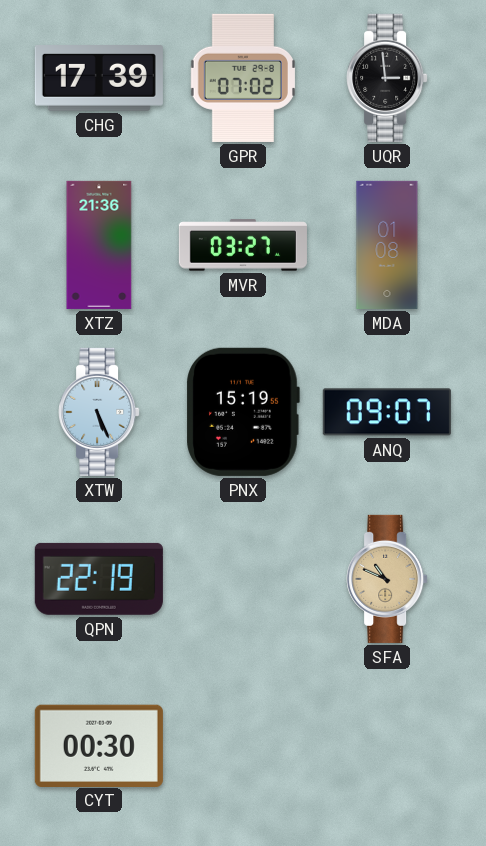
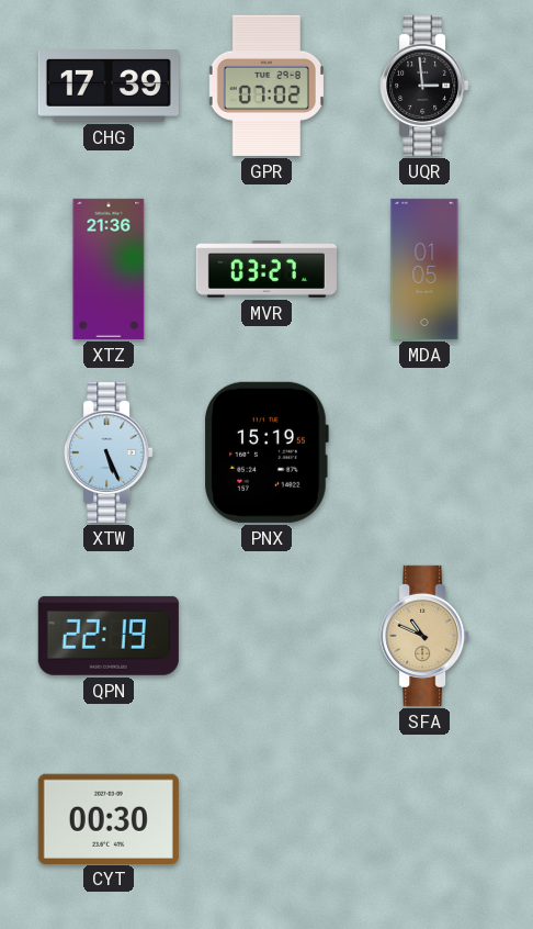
MDA: 01:08 -> 01:05
ANQ: 09:07 -> none
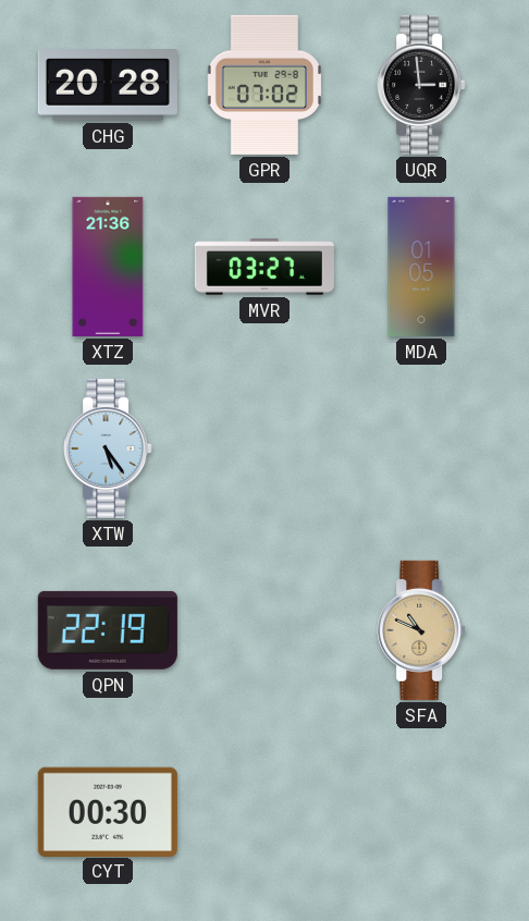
CHG: 17:39 -> 20:28
XTW: 5:26 -> 5:24
PNX: 15:19 -> none
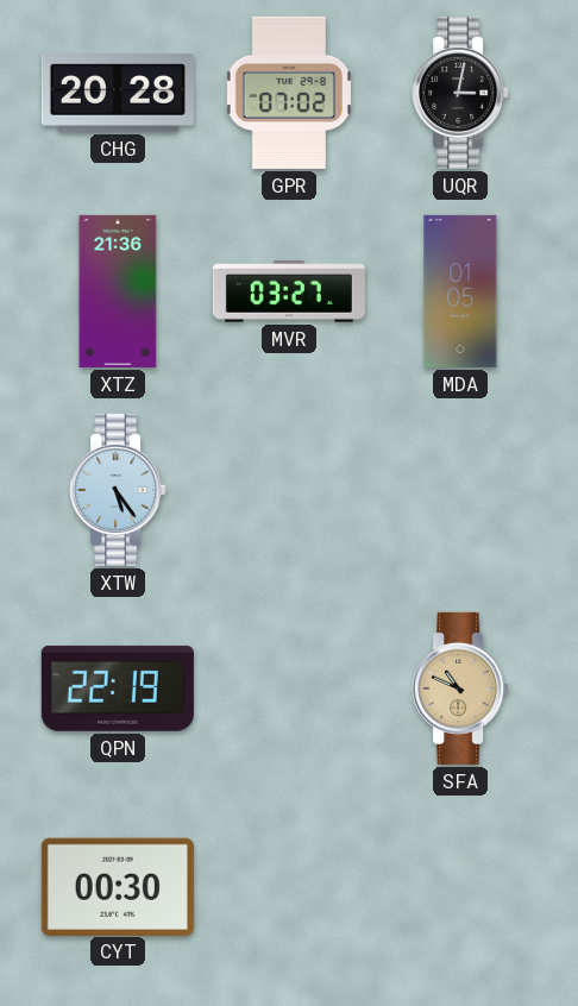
UQR: 2:59 -> 3:02
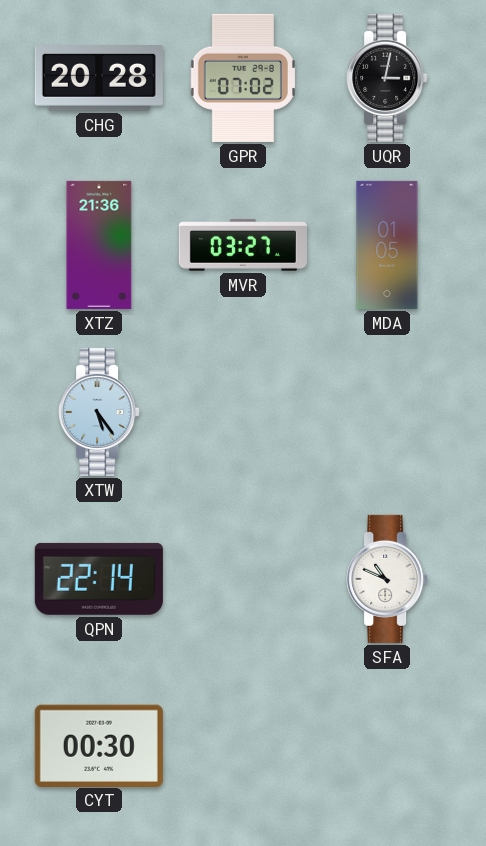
QPN: 22:19 -> 22:14
SFA dial: champagne -> white
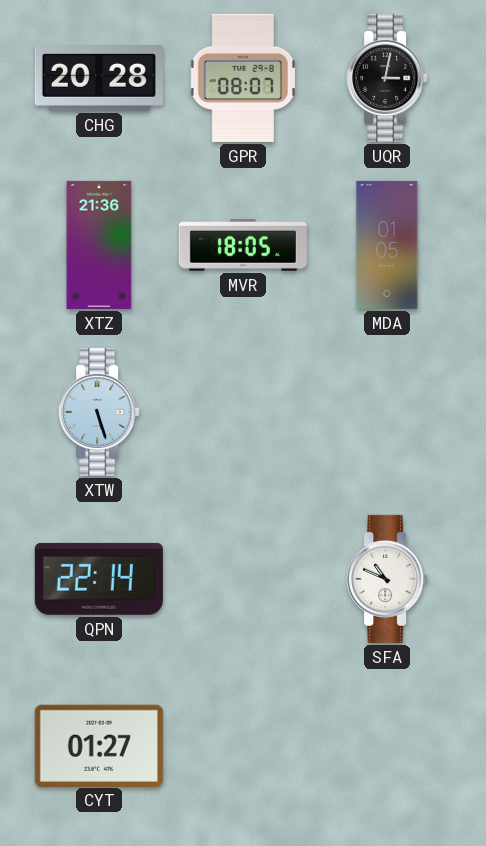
GPR: 07:02 -> 08:07
MVR: 03:27 -> 18:05
XTW: 5:24 -> 5:27
CYT: 00:30 -> 01:27
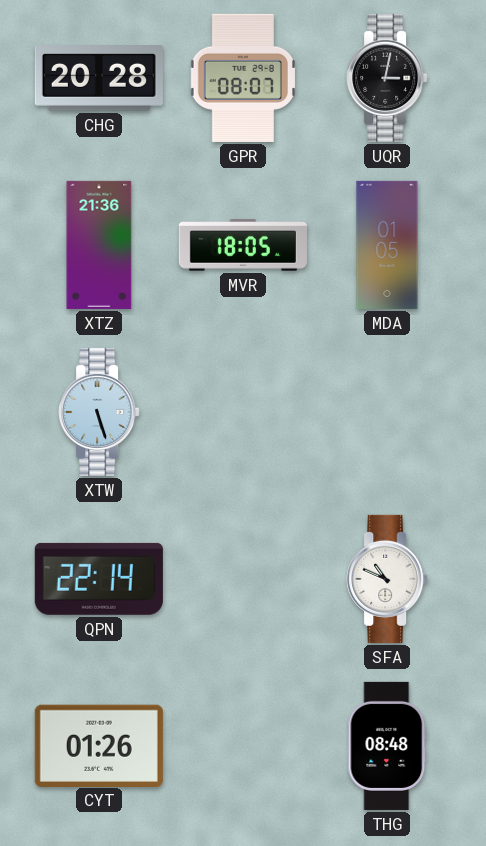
CYT: 01:27 -> 01:26
THG: none -> 08:48
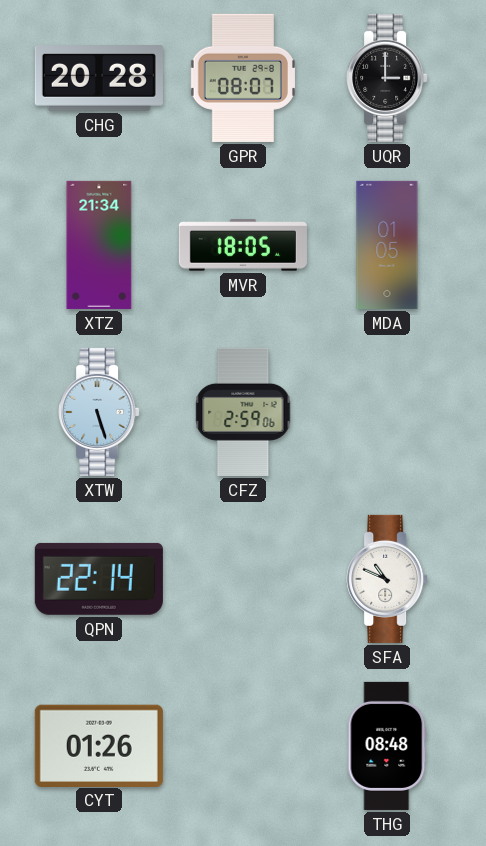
UQR: 3:02 -> 3:00
XTZ: 21:36 -> 21:34
CFZ: none -> 2:59
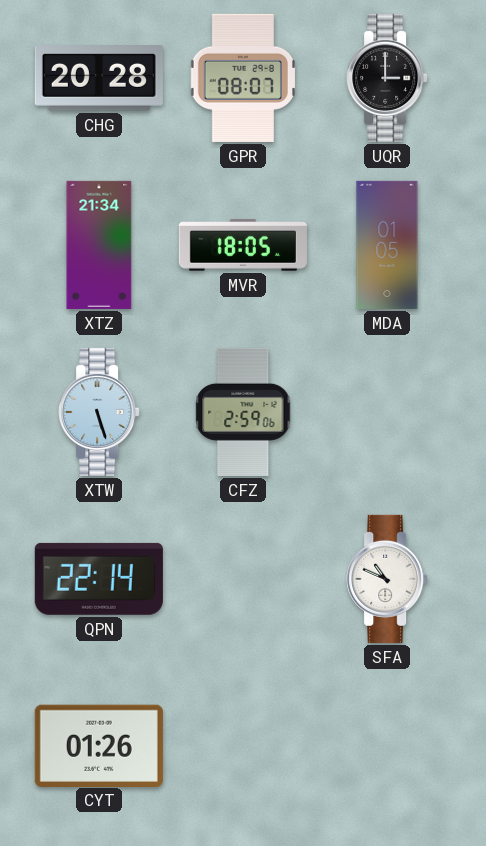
THG: 08:48 -> none
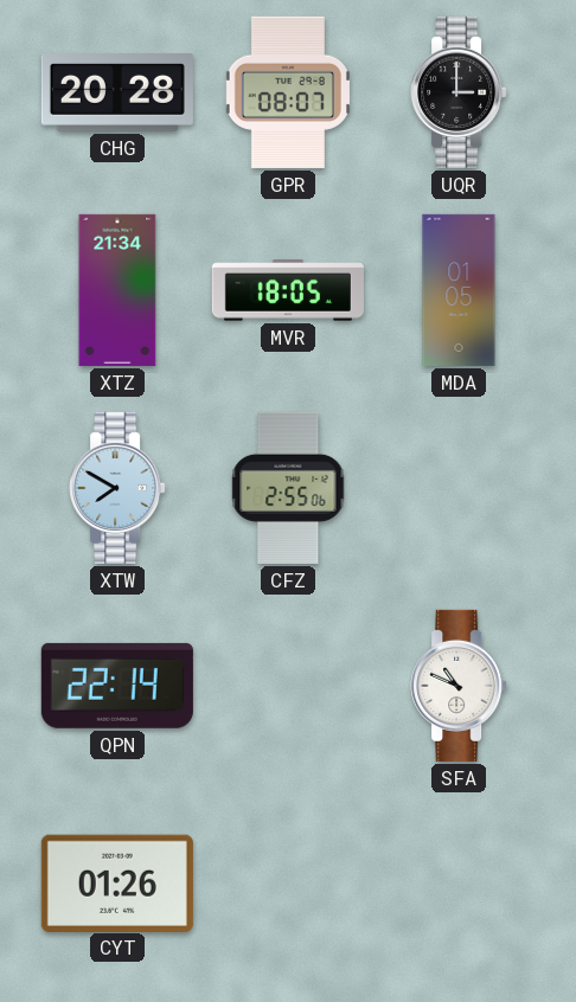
XTW: 5:27 -> 7:50
CFZ: 2:59 -> 2:55
